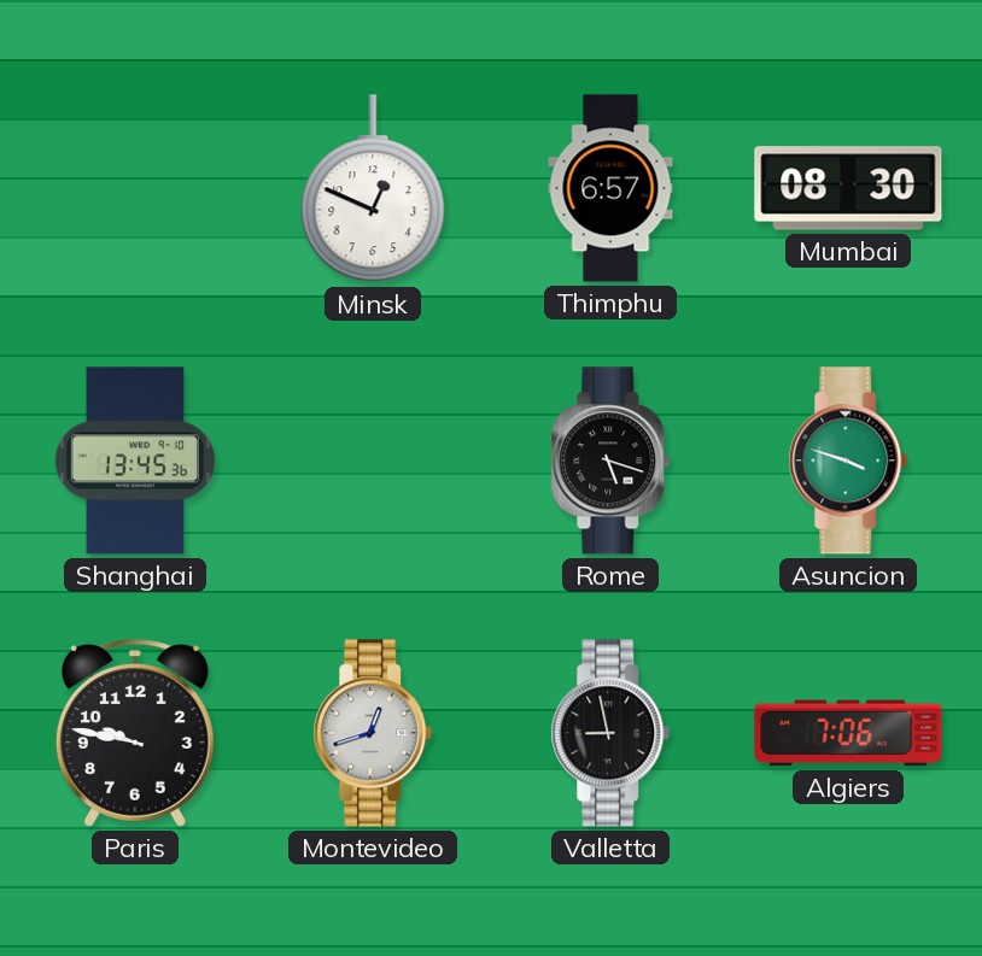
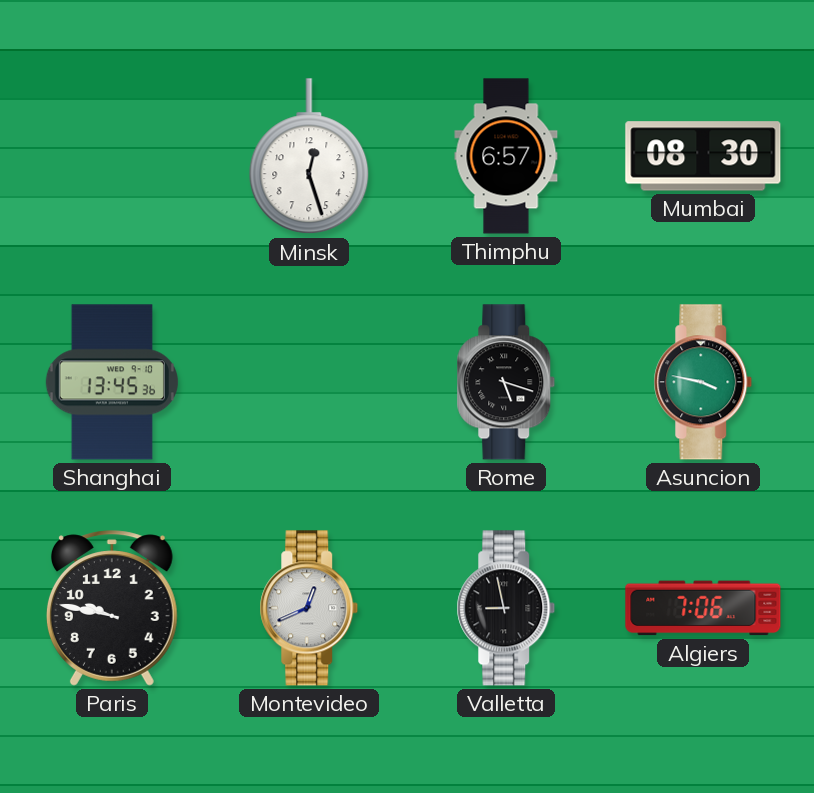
Minsk: 12:49 -> 12:27
Asuncion: 3:48 -> 3:47
Montevideo: 12:42 -> 12:41
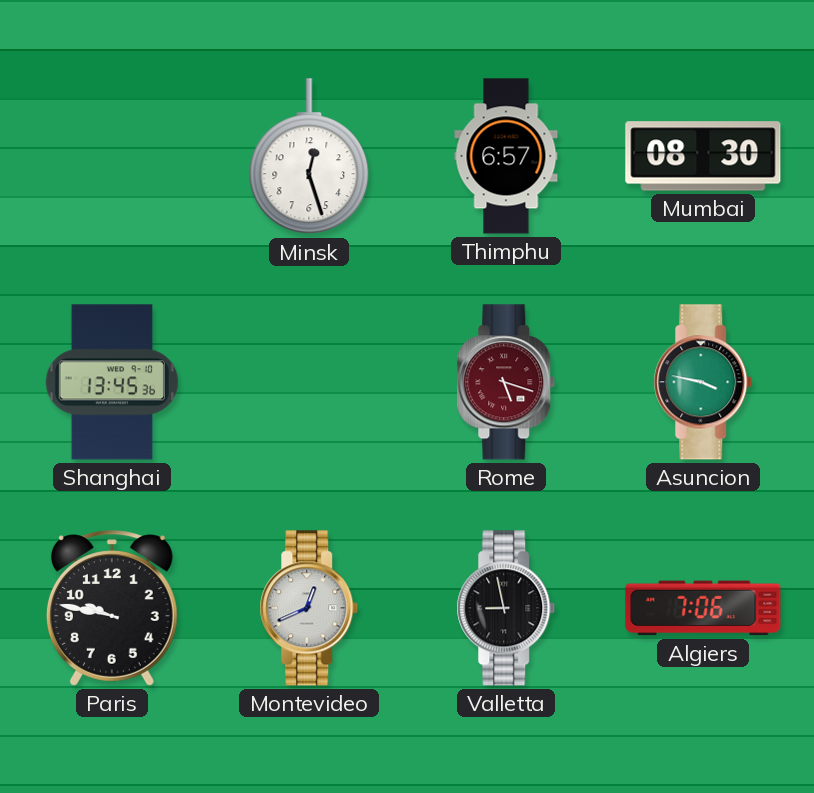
Rome dial: black -> burgundy
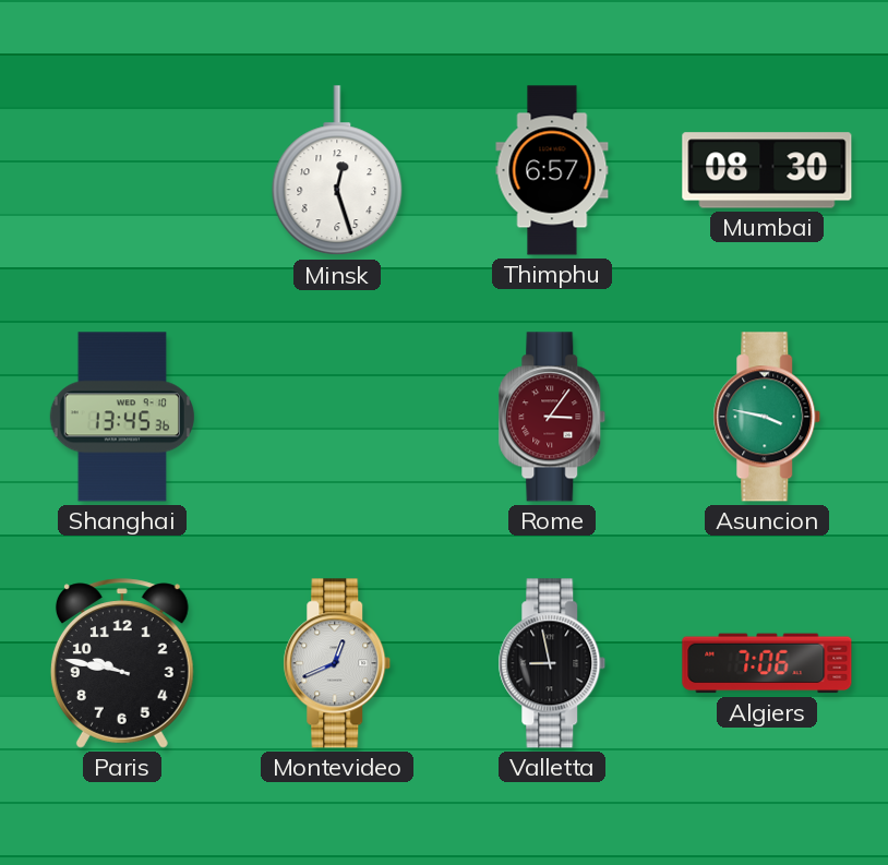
Rome: 5:18 -> 3:06
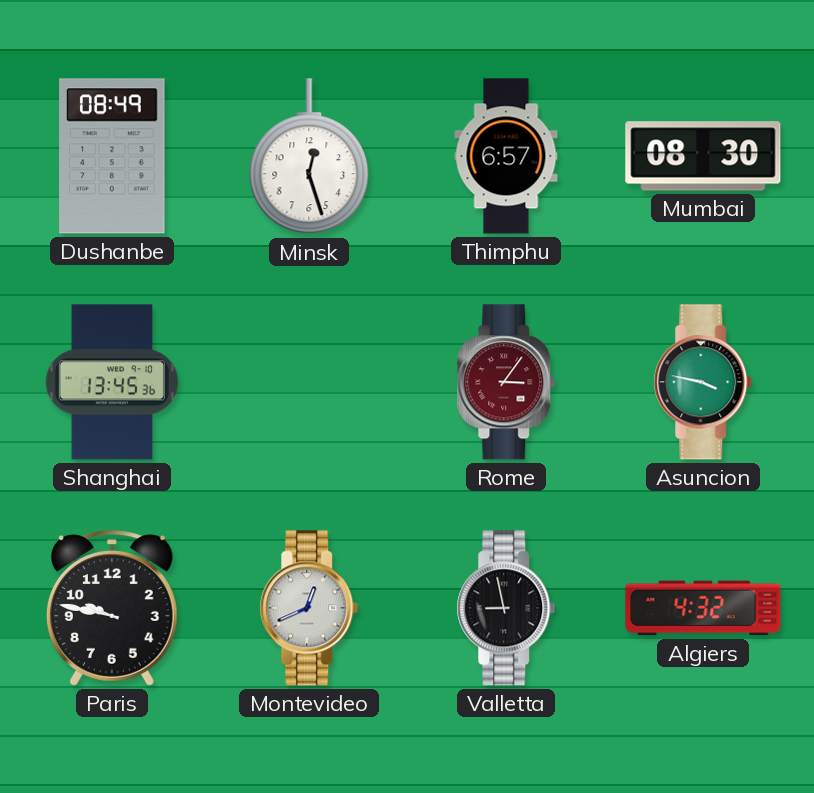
Dushanbe: none -> 08:49
Algiers: 7:06 -> 4:32
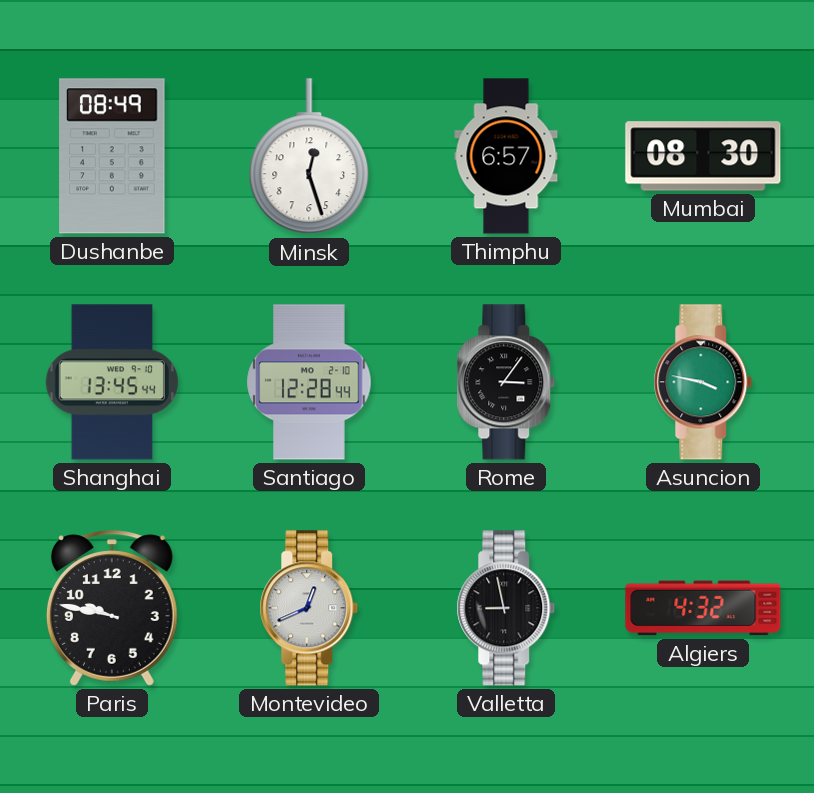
Shanghai: 13:45:36 -> 13:45:44
Santiago: none -> 12:28
Rome dial: burgundy -> black
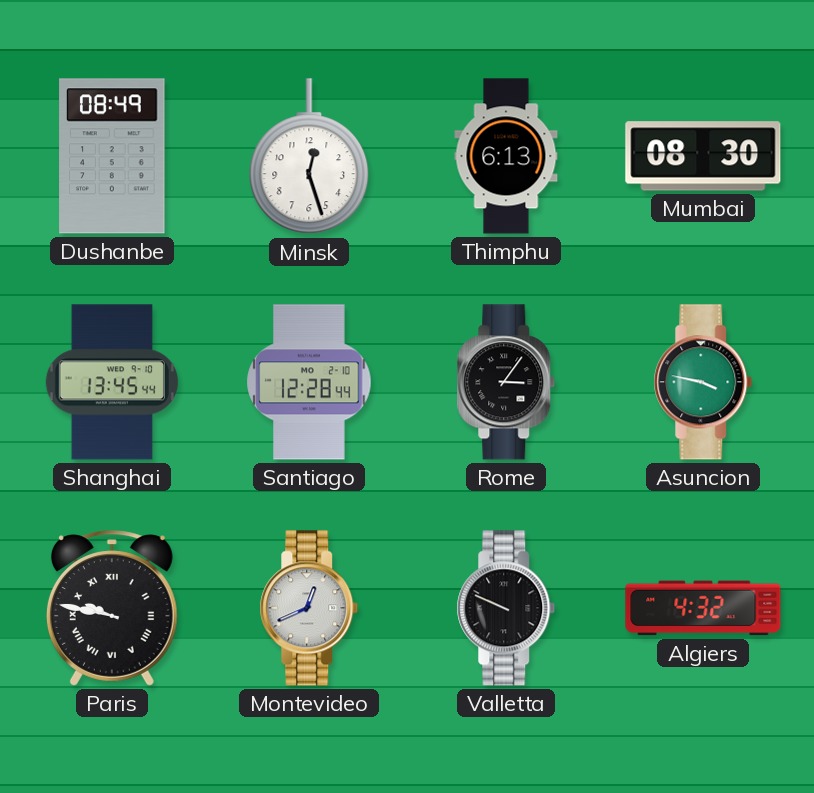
Thimphu: 6:57 -> 6:13
Paris numerals: Arabic -> Roman
Valletta: 8:58 -> 9:49
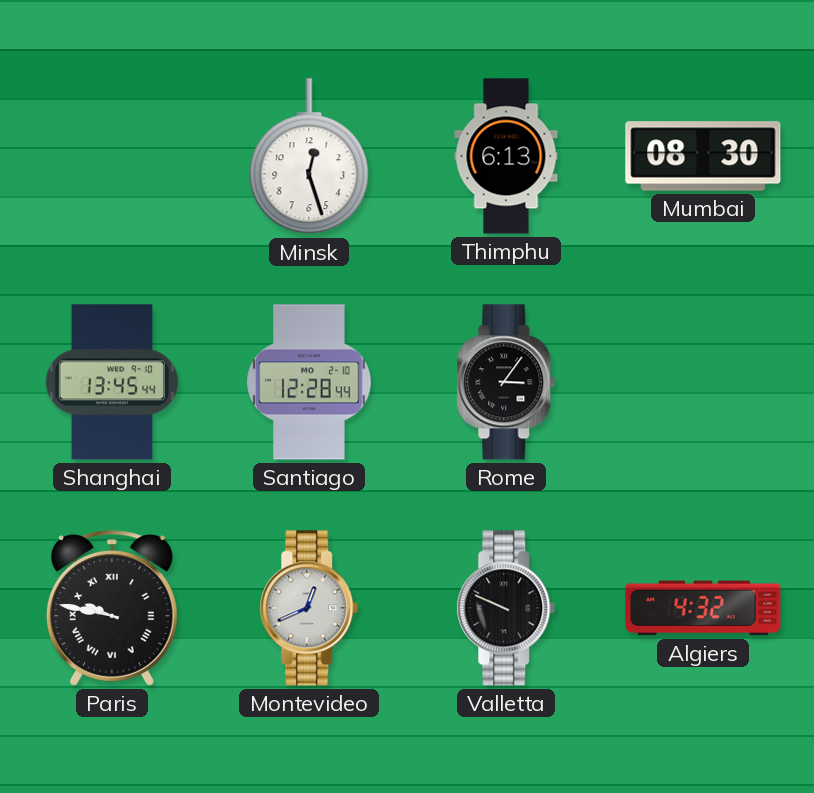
Dushanbe: 08:49 -> none
Asuncion: 3:47 -> none
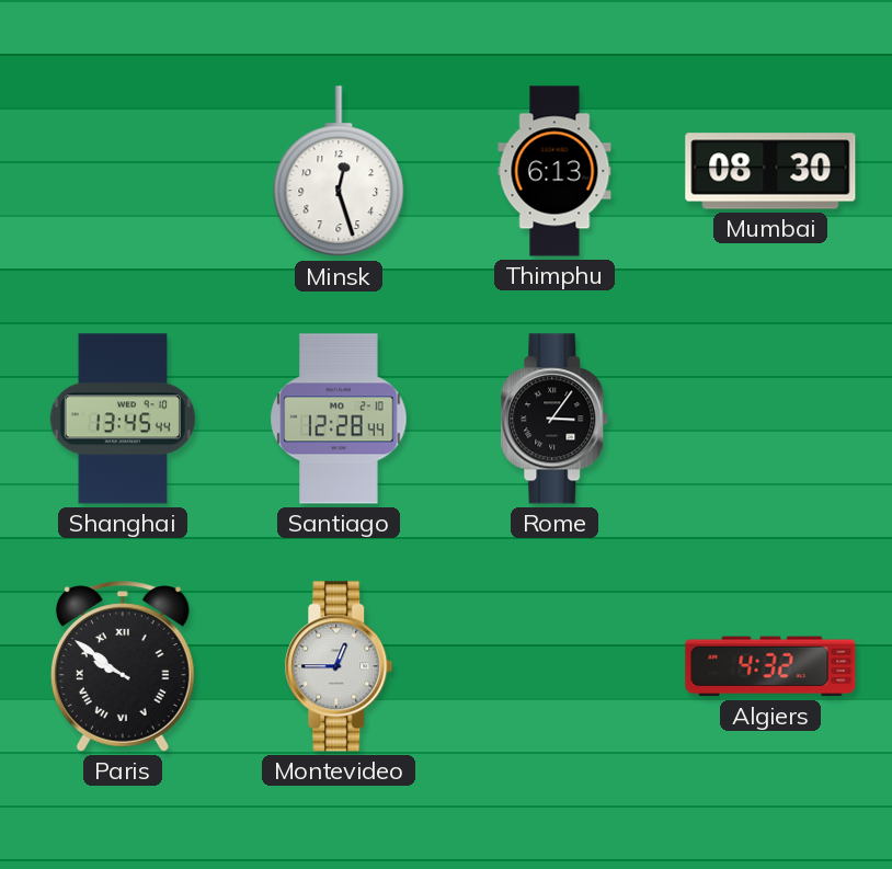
Paris: 9:47 -> 9:51
Montevideo: 12:41 -> 12:45
Valletta: 9:49 -> none
